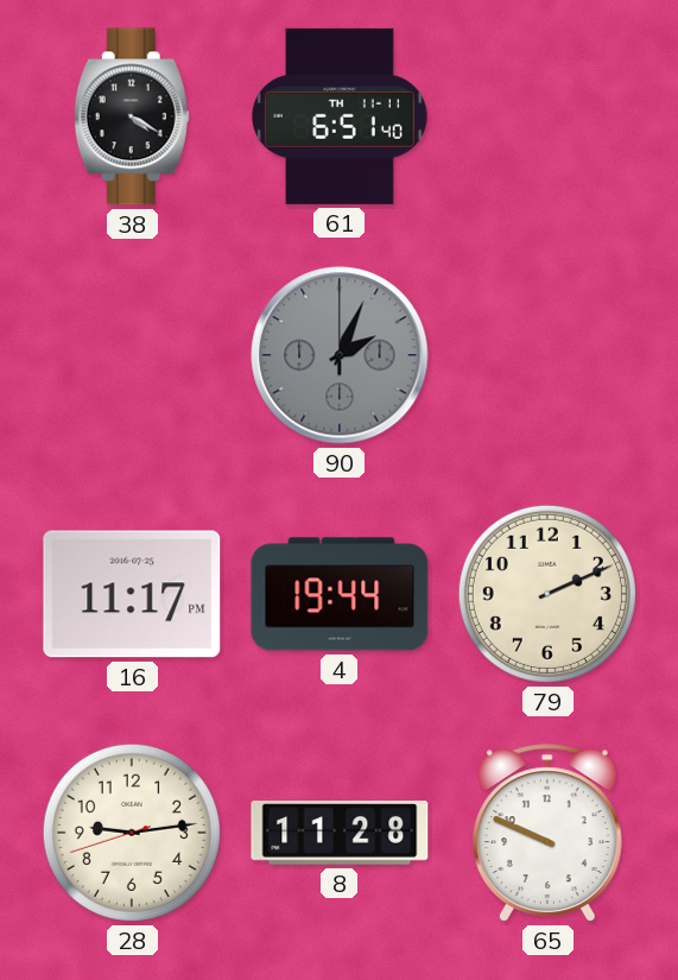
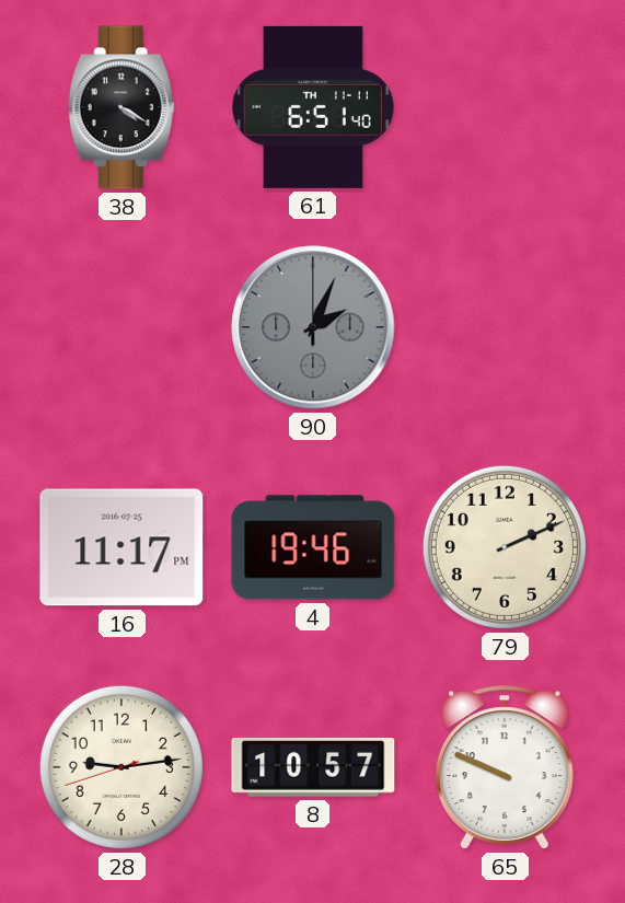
4: 19:44 -> 19:46
8: 11:28 -> 10:57
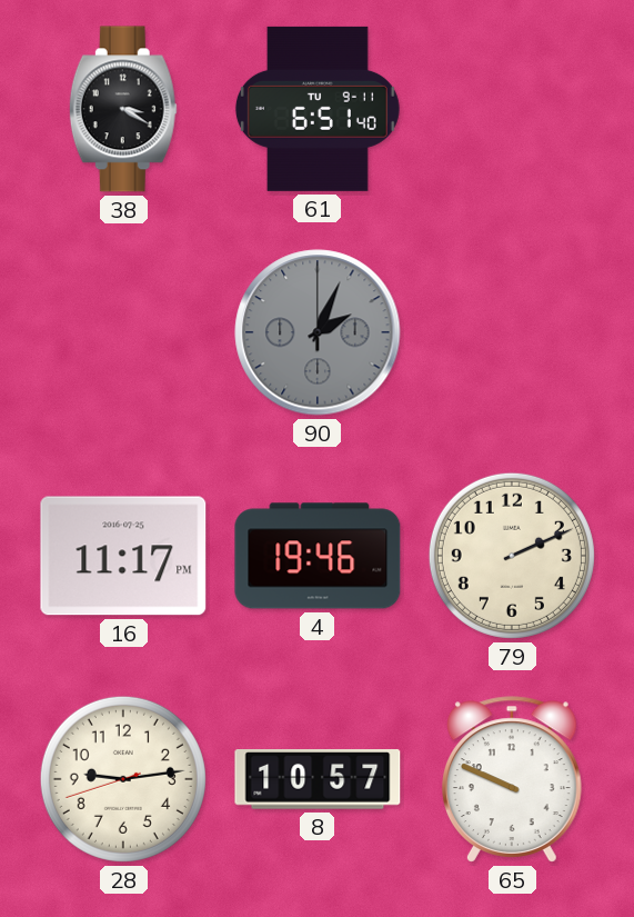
38: 4:20 -> 3:20
61 date: TH 11-11 -> TU 9-11
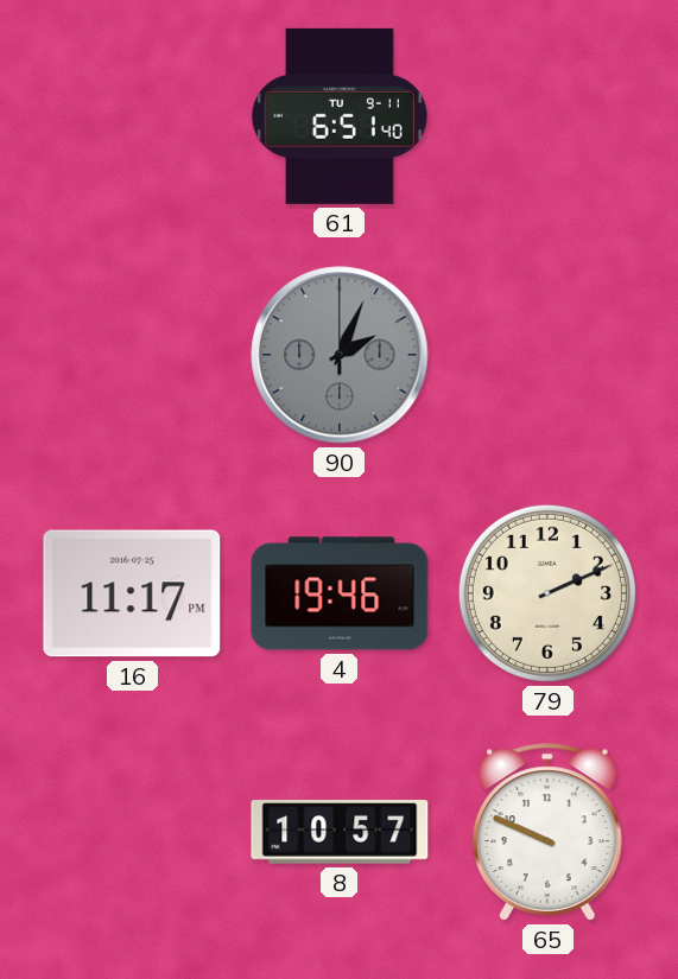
38: 3:20 -> none
28: 9:13 -> none
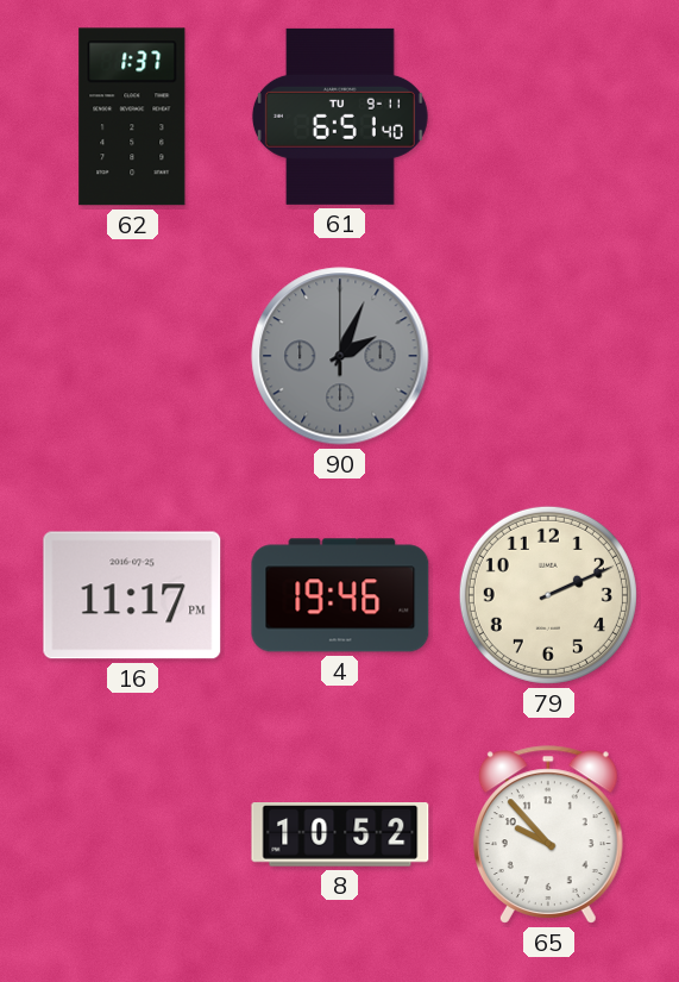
62: none -> 1:37
8: 10:57 -> 10:52
65: 9:49 -> 9:53
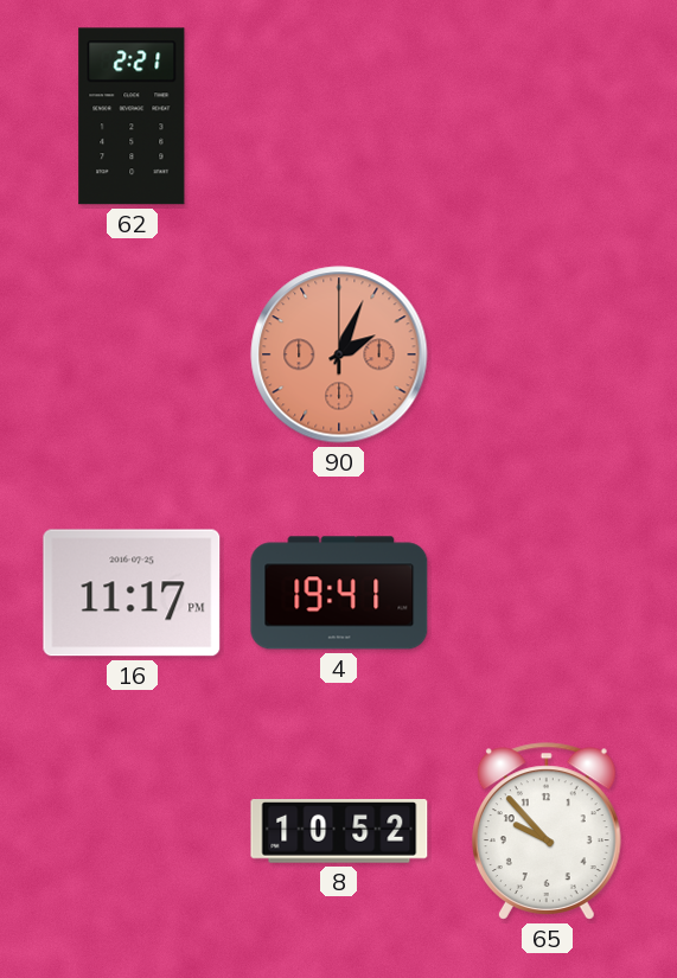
62: 1:37 -> 2:21
61: 6:51 -> none
90 dial: grey -> salmon
4: 19:46 -> 19:41
79: 2:11 -> none
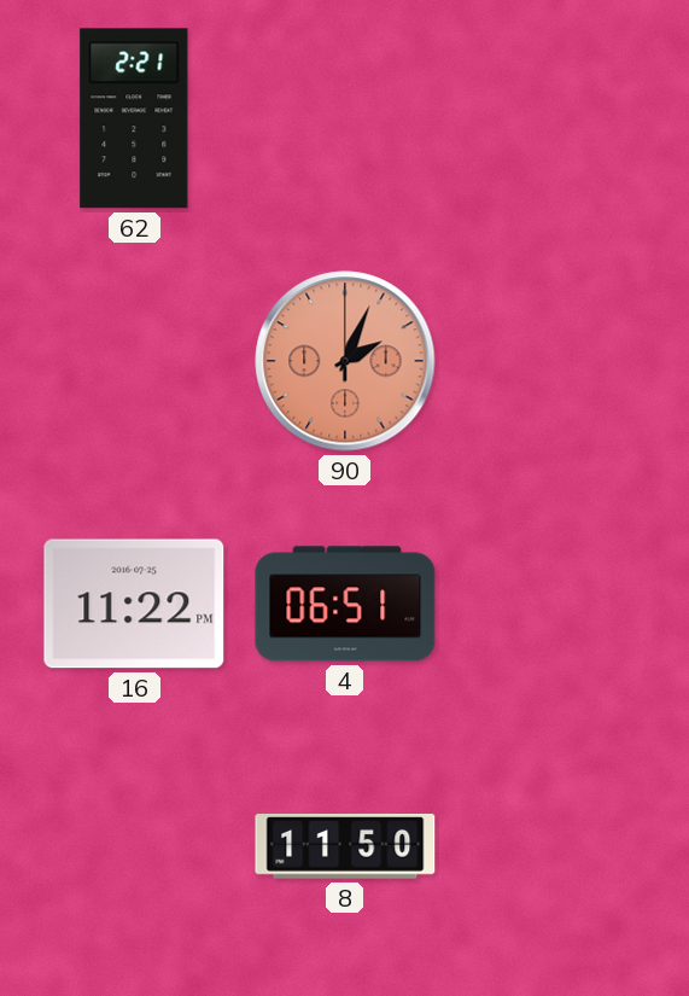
16: 11:17 -> 11:22
4: 19:41 -> 06:51
8: 10:52 -> 11:50
65: 9:53 -> none
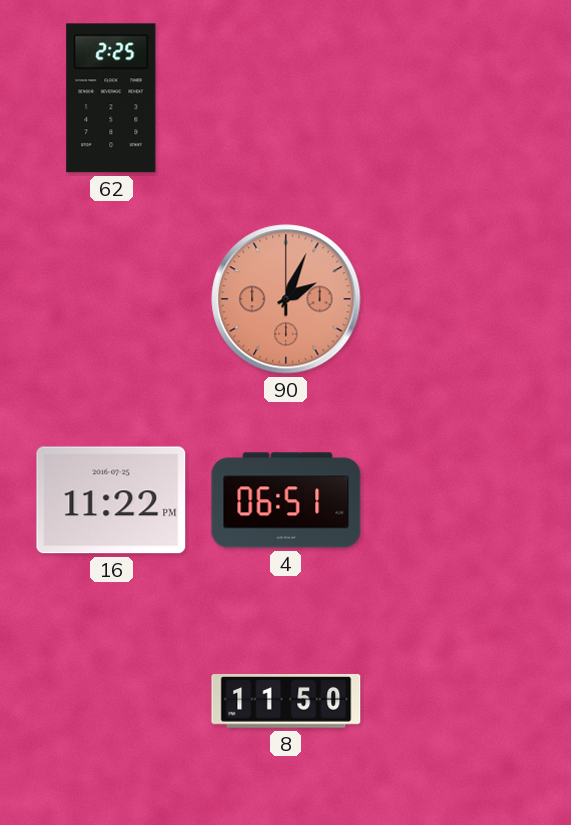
62: 2:21 -> 2:25
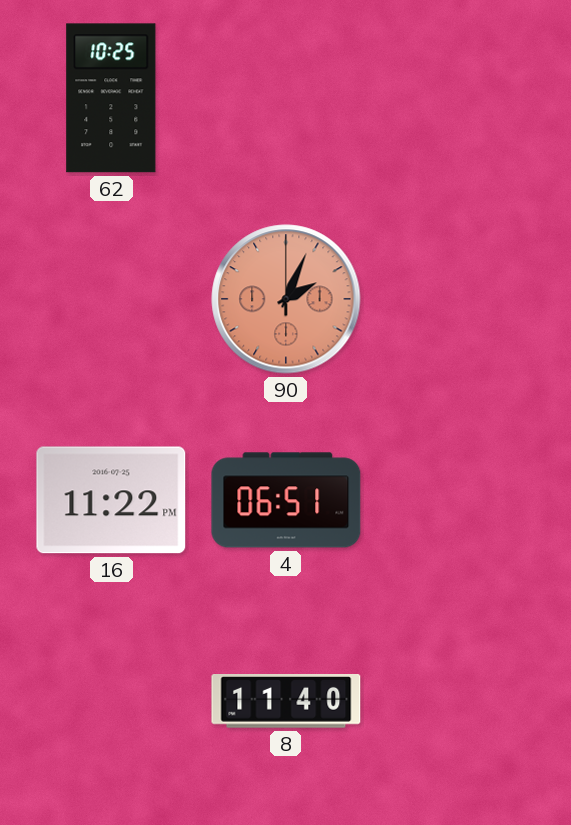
62: 2:25 -> 10:25
8: 11:50 -> 11:40
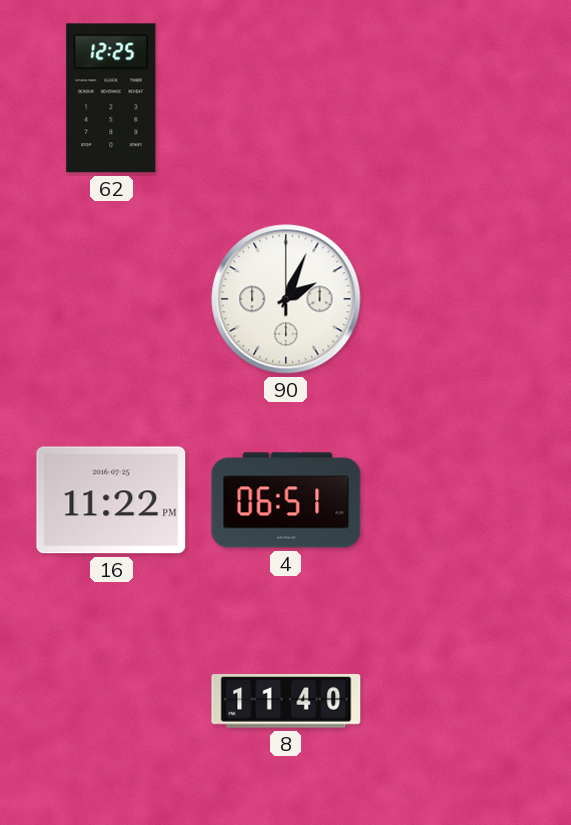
62: 10:25 -> 12:25
90 dial: salmon -> white
